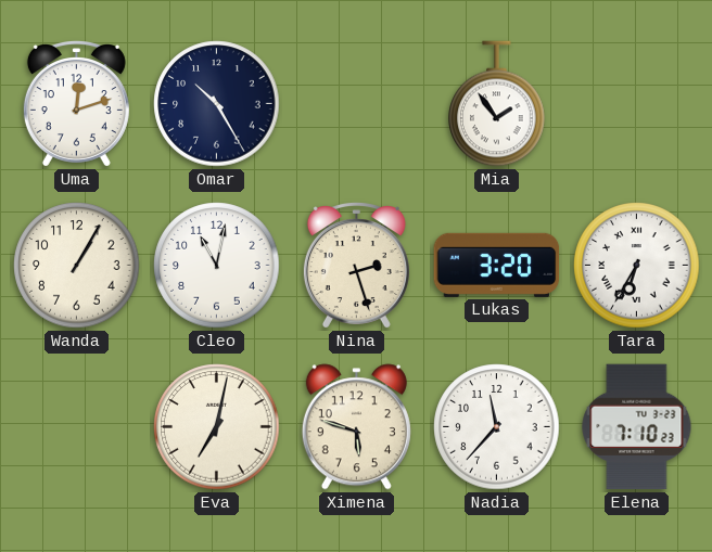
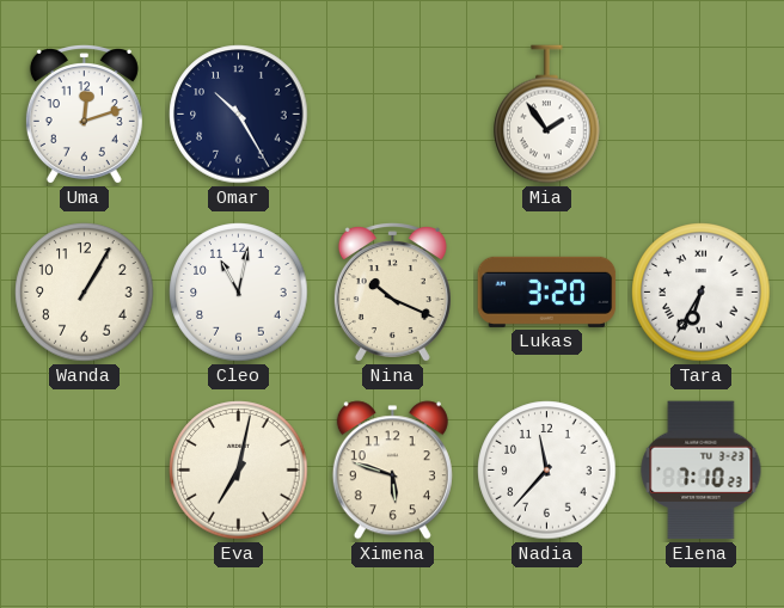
Nina: 2:27 -> 10:19
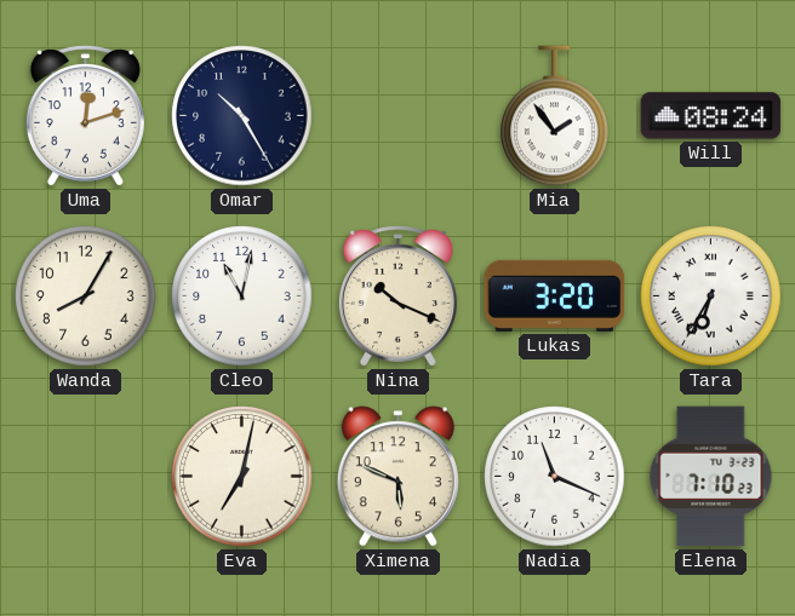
Will: none -> 08:24
Wanda: 1:05 -> 8:05
Ximena: 5:48 -> 5:49
Nadia: 11:37 -> 11:19
